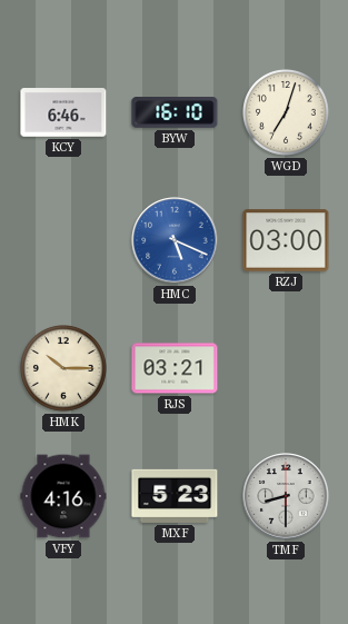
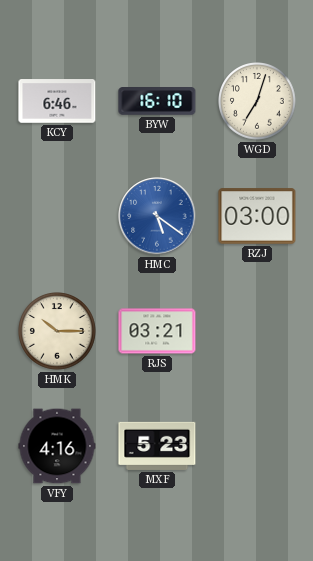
HMC: 5:19 -> 5:21
TMF: 8:30 -> none
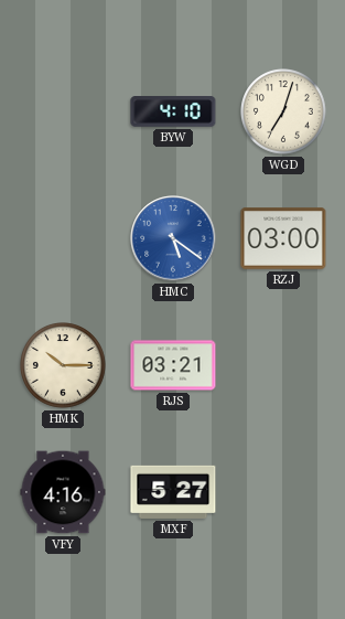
KCY: 6:46 -> none
BYW: 16:10 -> 4:10
MXF: 5:23 -> 5:27
